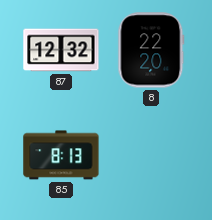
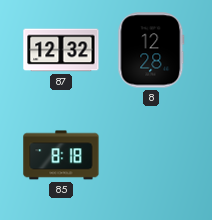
8: 22:20 -> 12:28
85: 8:13 -> 8:18
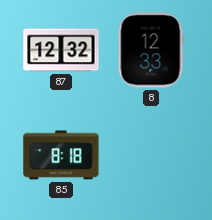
8: 12:28 -> 12:33
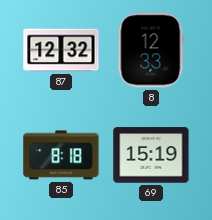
69: none -> 15:19
